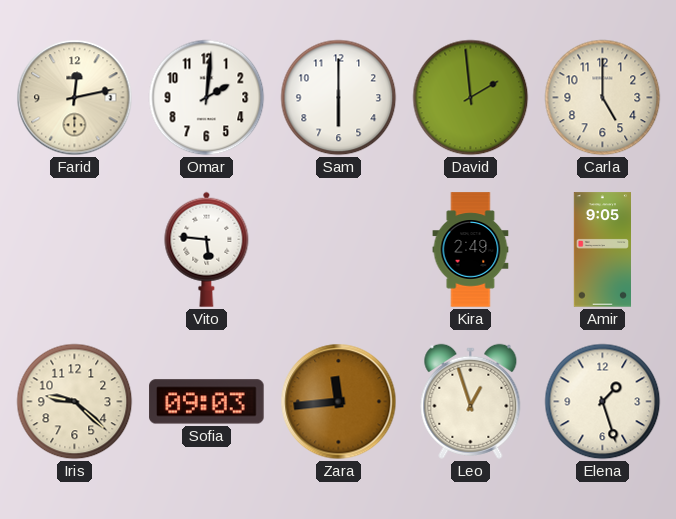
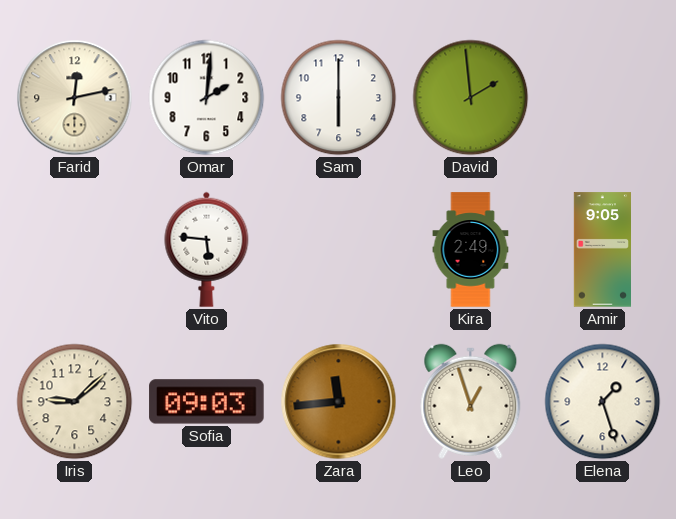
Carla: 5:00 -> none
Iris: 9:22 -> 9:08
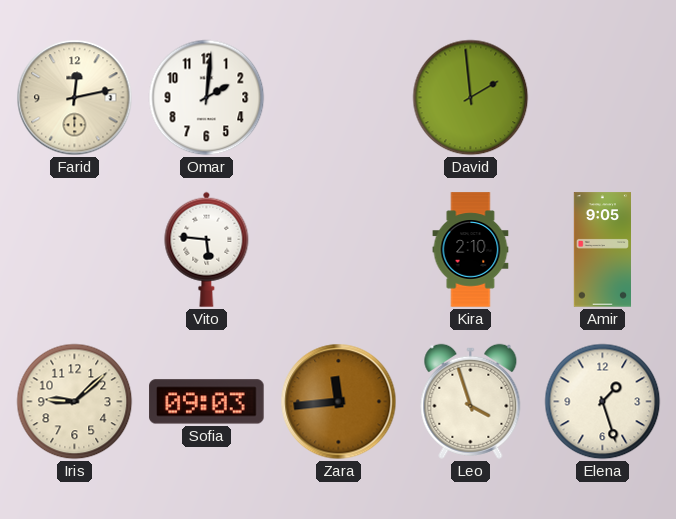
Sam: 6:00 -> none
Kira: 2:49 -> 2:10
Leo: 12:57 -> 3:57
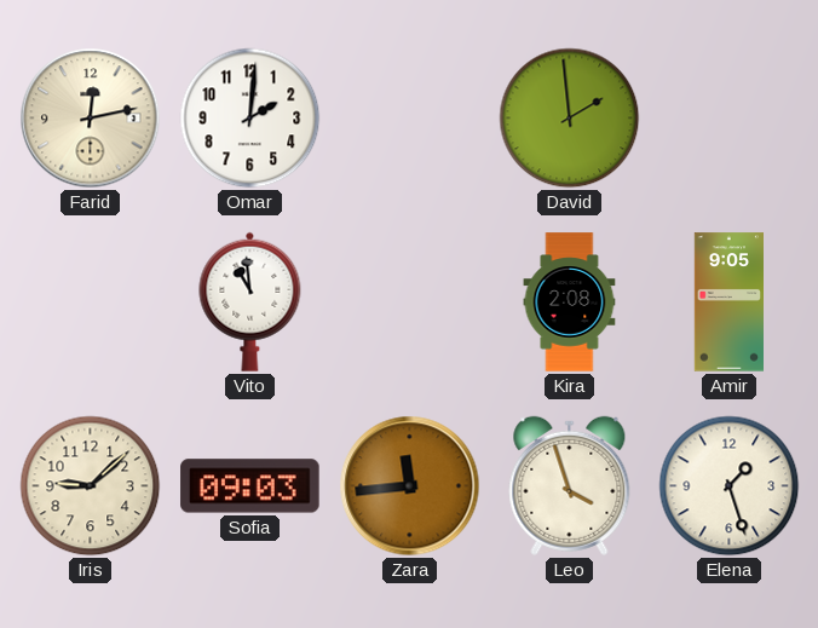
Vito: 5:46 -> 10:59
Kira: 2:10 -> 2:08
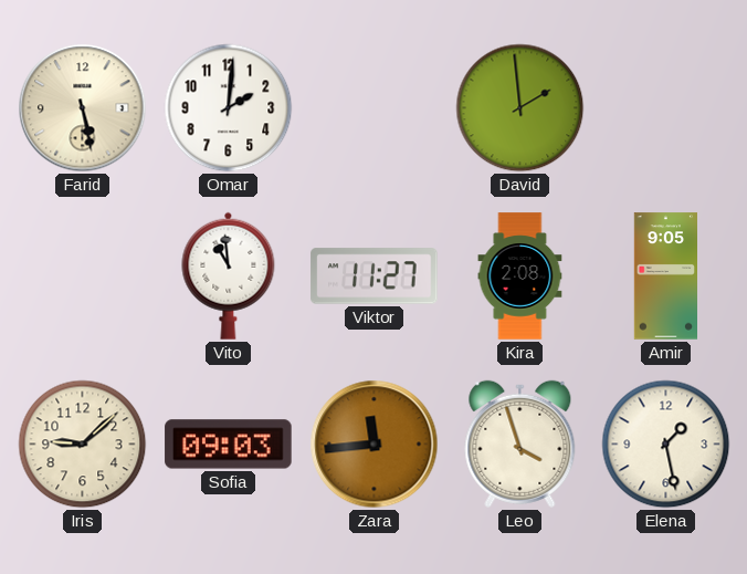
Farid: 12:13 -> 5:28
Viktor: none -> 11:27
Elena: 1:27 -> 1:28
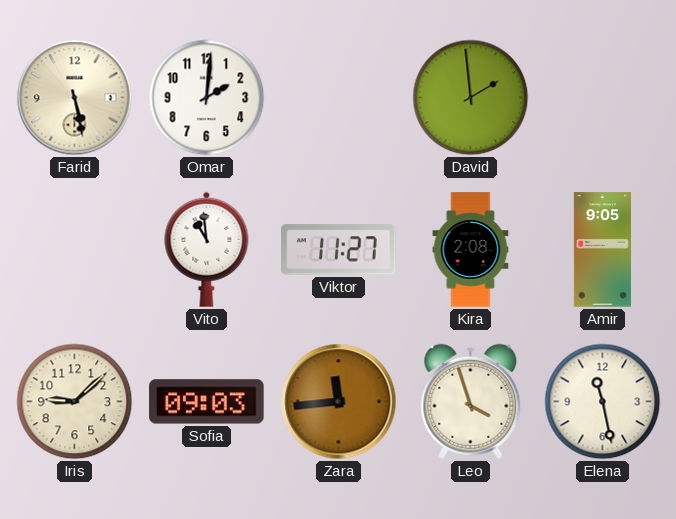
Elena: 1:28 -> 11:28
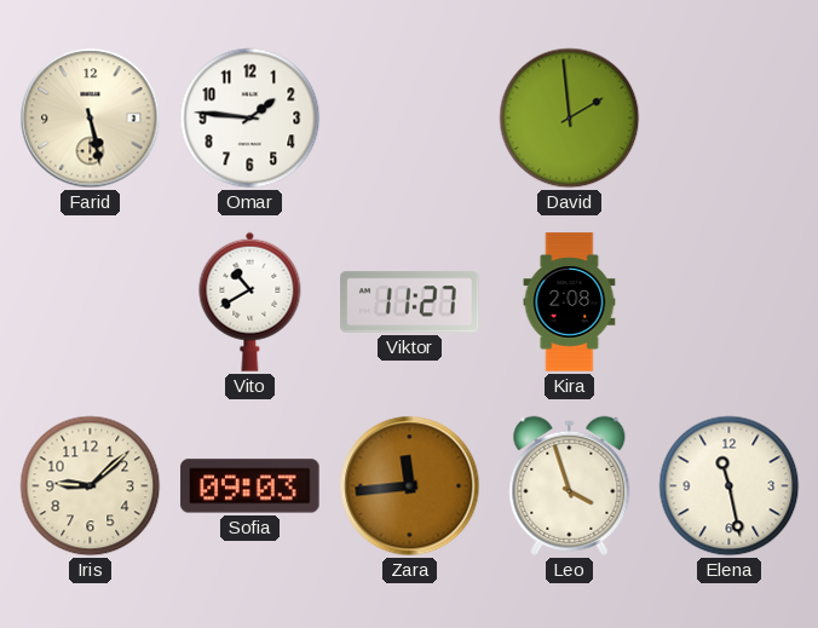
Omar: 2:01 -> 1:46
Vito: 10:59 -> 10:40
Amir: 9:05 -> none
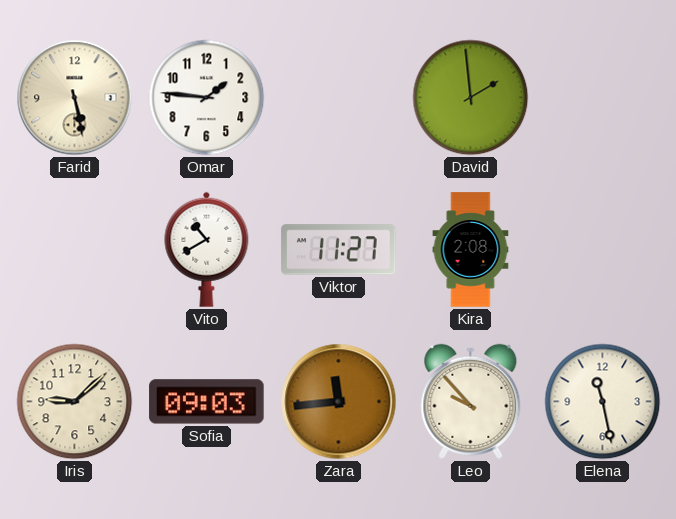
Leo: 3:57 -> 9:53
